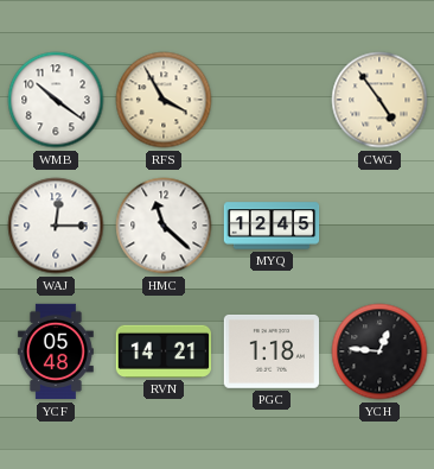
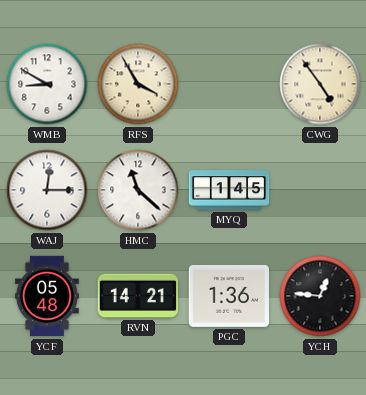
WMB: 10:21 -> 8:50
MYQ: 12:45 -> 1:45
PGC: 1:18 -> 1:36
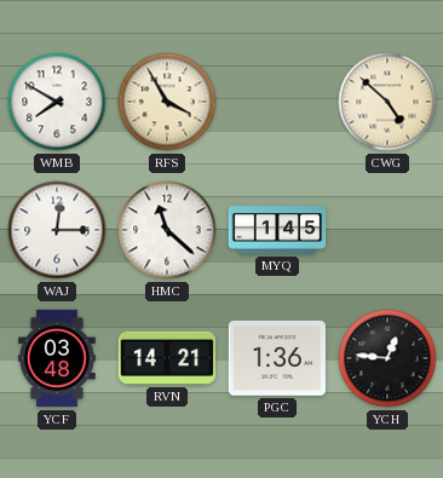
WMB: 8:50 -> 7:50
CWG: 4:54 -> 4:52
YCF: 05:48 -> 03:48
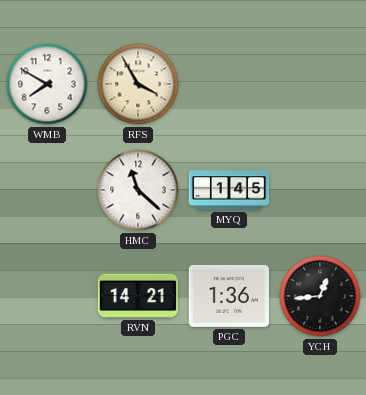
CWG: 4:52 -> none
WAJ: 12:15 -> none
YCF: 03:48 -> none
YCH: 12:46 -> 12:44
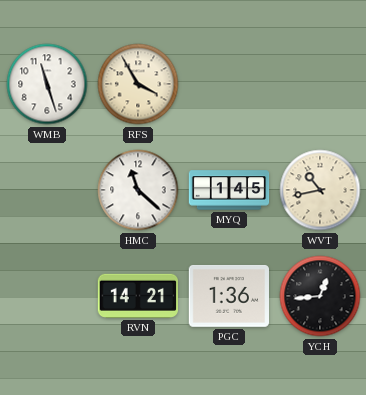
WMB: 7:50 -> 11:27
WVT: none -> 10:43
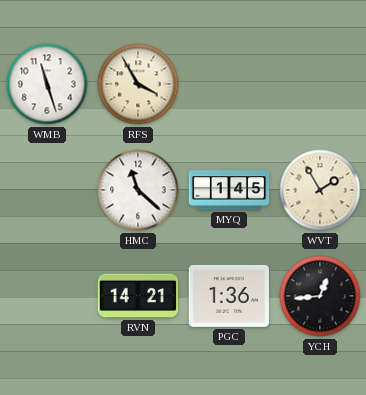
WVT: 10:43 -> 1:55
